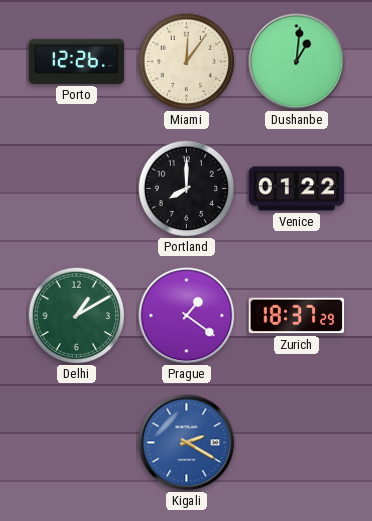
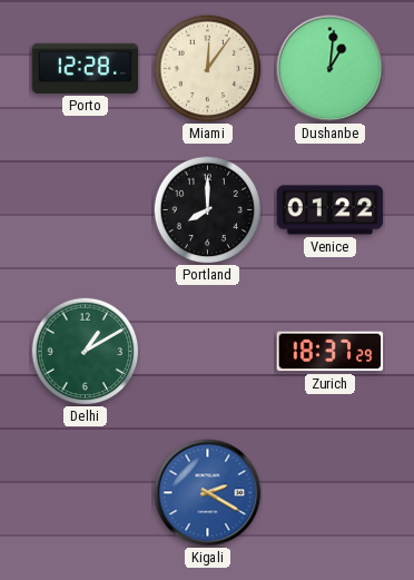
Porto: 12:26 -> 12:28
Prague: 1:21 -> none
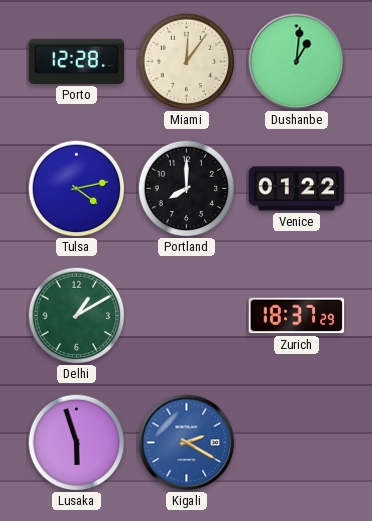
Tulsa: none -> 4:13
Lusaka: none -> 5:57
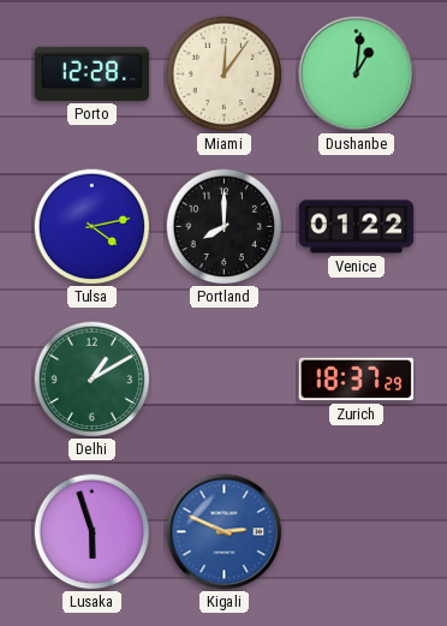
Kigali: 2:20 -> 2:49
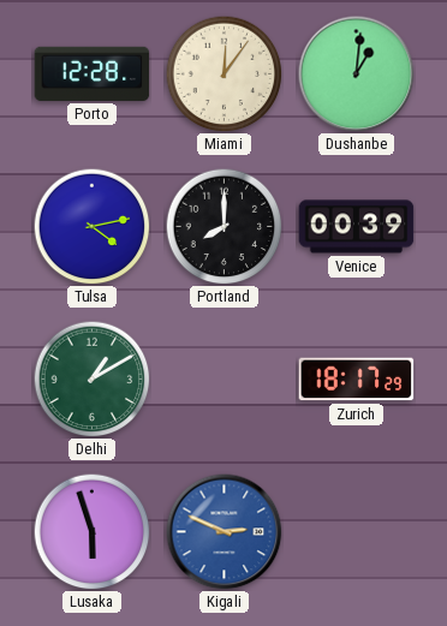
Venice: 01:22 -> 00:39
Zurich: 18:37 -> 18:17
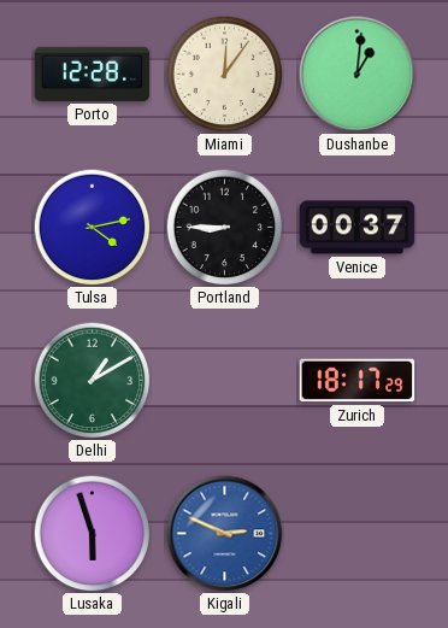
Portland: 8:00 -> 8:45
Venice: 00:39 -> 00:37
